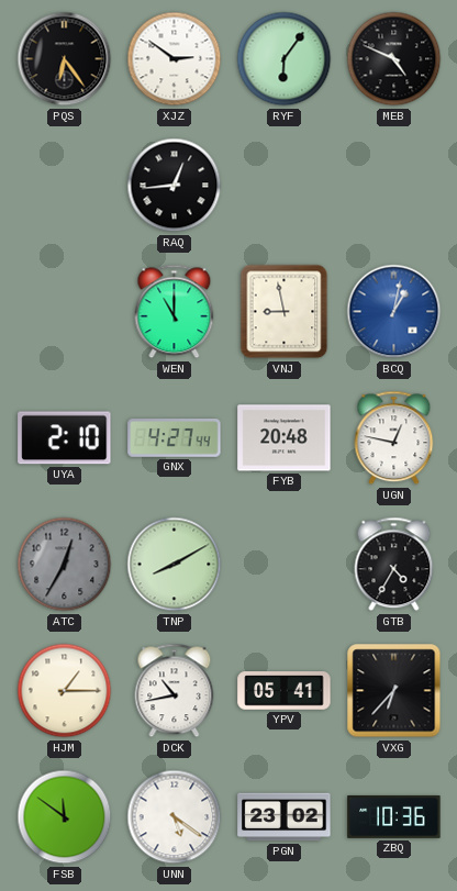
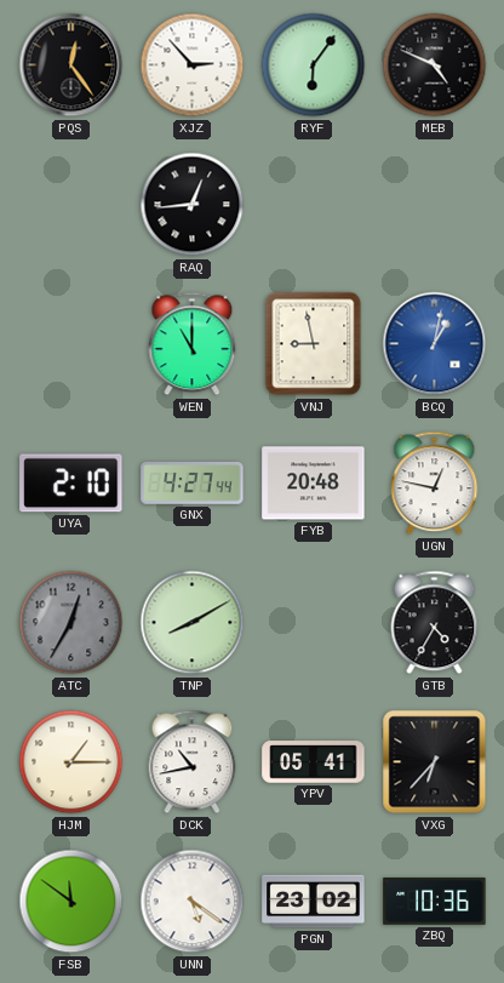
PQS: 6:24 -> 12:24
XJZ: 2:51 -> 2:53
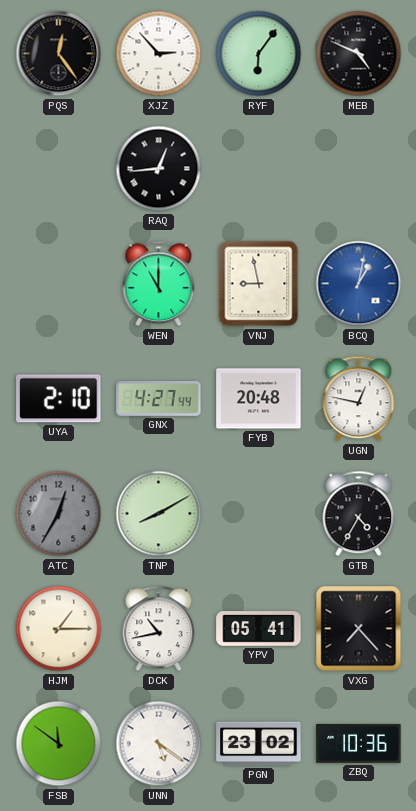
VXG: 6:37 -> 7:23
